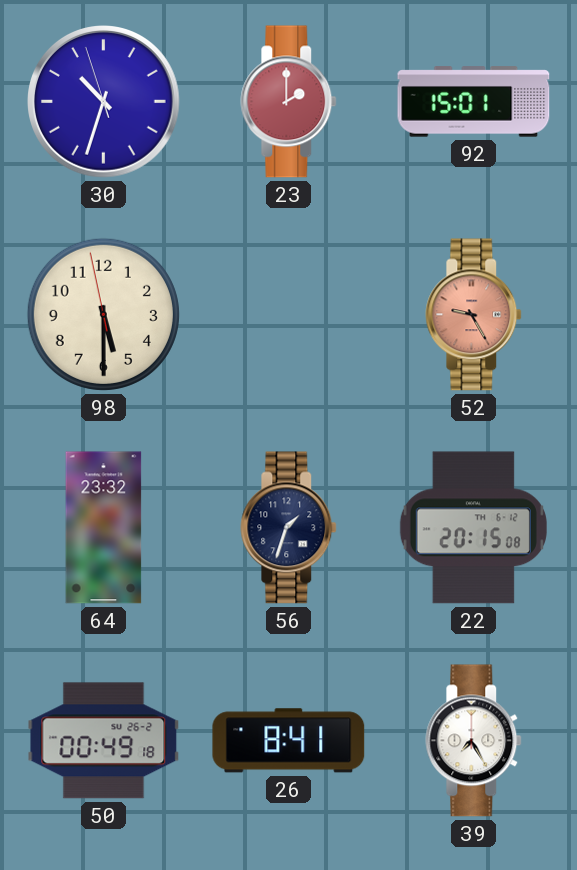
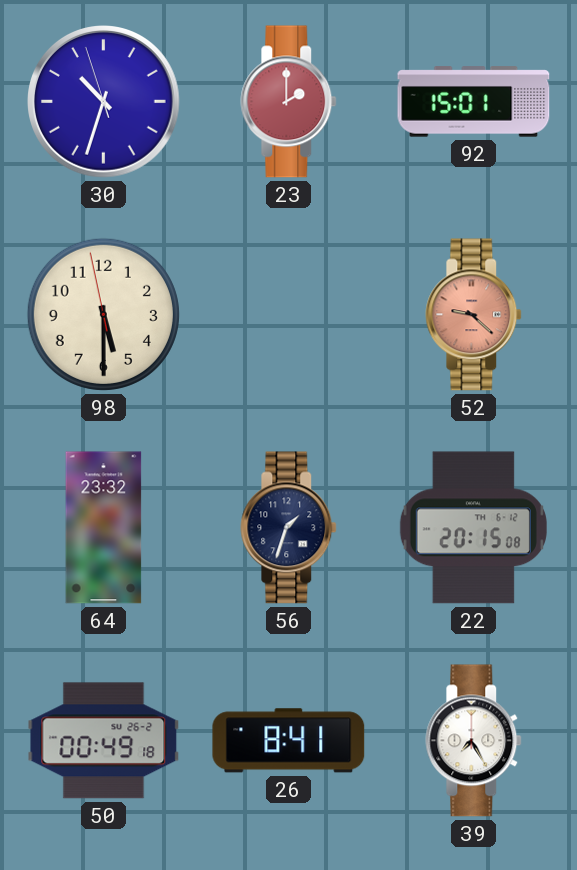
52: 9:25 -> 9:22
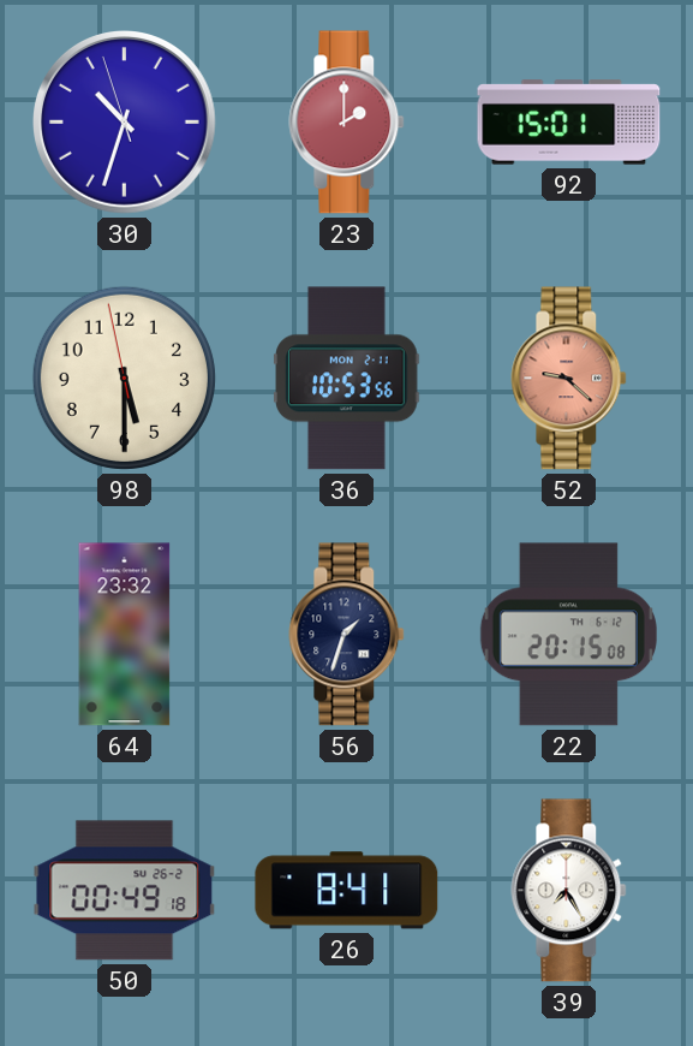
36: none -> 10:53
